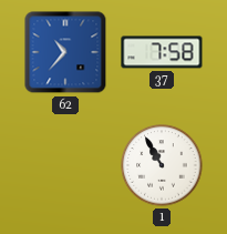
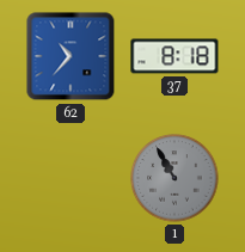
37: 7:58 -> 8:18
1 dial: white -> grey
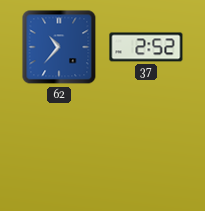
37: 8:18 -> 2:52
1: 10:55 -> none
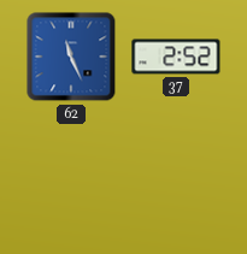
62: 10:37 -> 11:26
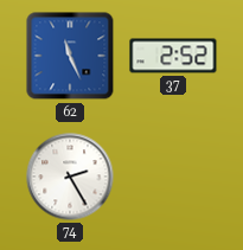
74: none -> 2:25
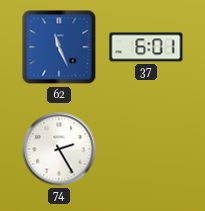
37: 2:52 -> 6:01
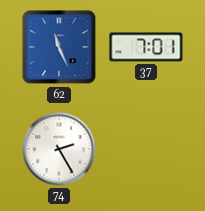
37: 6:01 -> 7:01
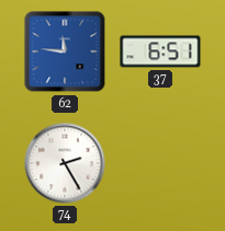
62: 11:26 -> 11:46
37: 7:01 -> 6:51
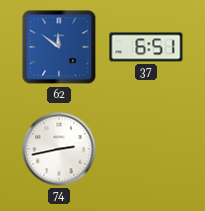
62: 11:46 -> 11:51
74: 2:25 -> 2:43
